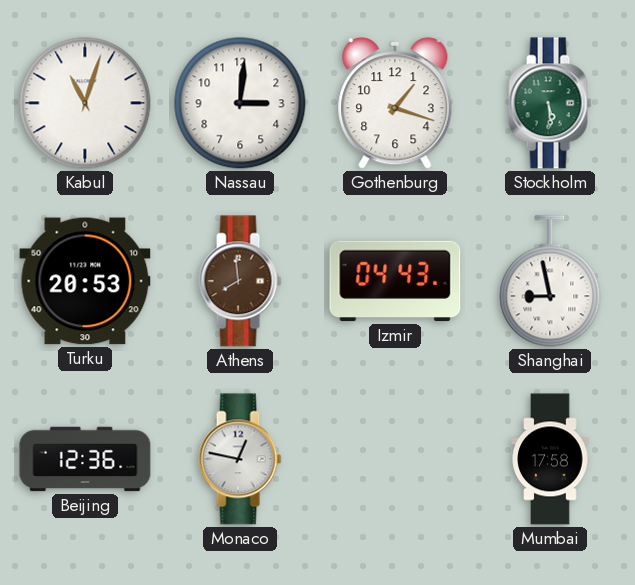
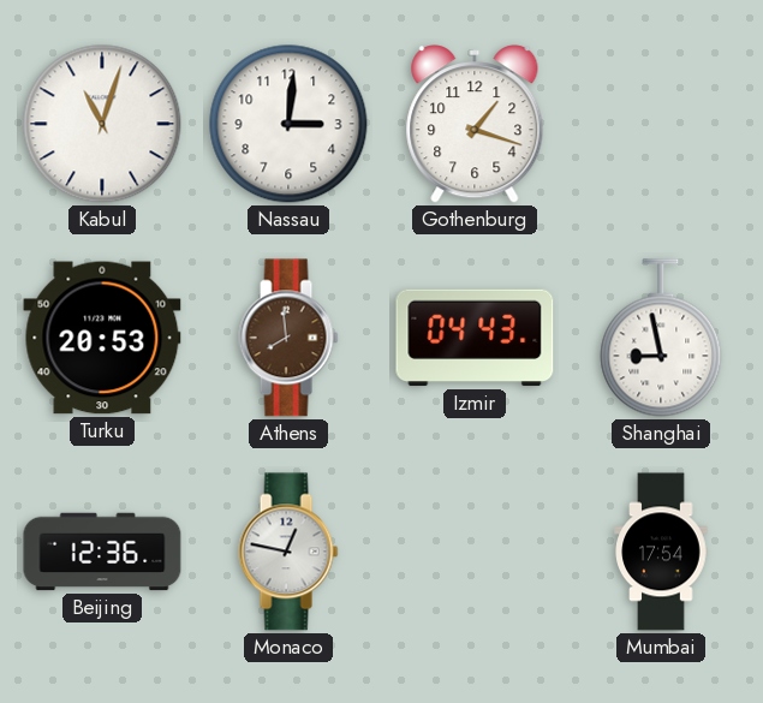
Stockholm: 5:29 -> none
Mumbai: 17:58 -> 17:54
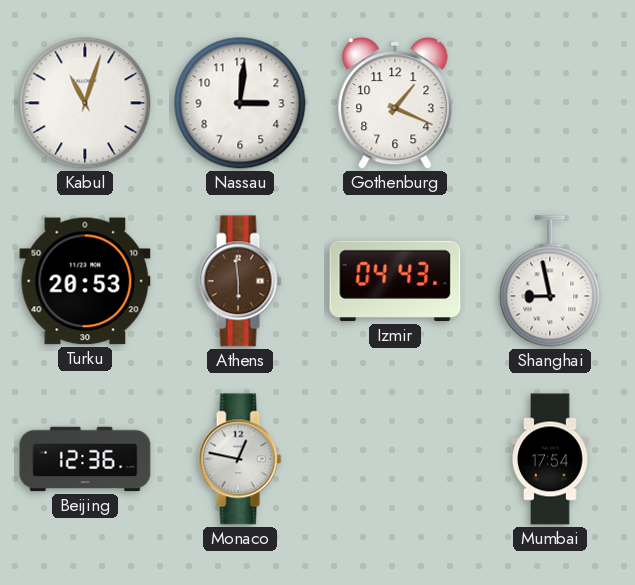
Gothenburg: 1:18 -> 1:19
Athens: 7:59 -> 5:59
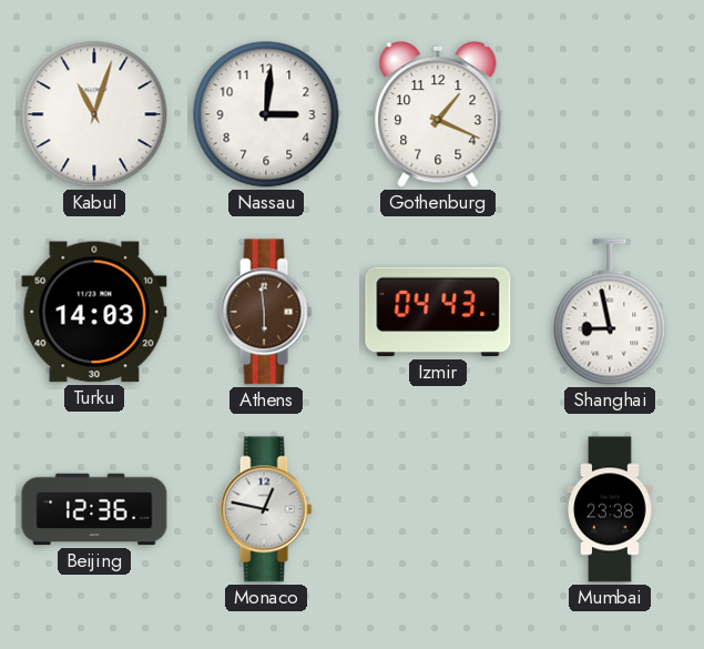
Turku: 20:53 -> 14:03
Mumbai: 17:54 -> 23:38
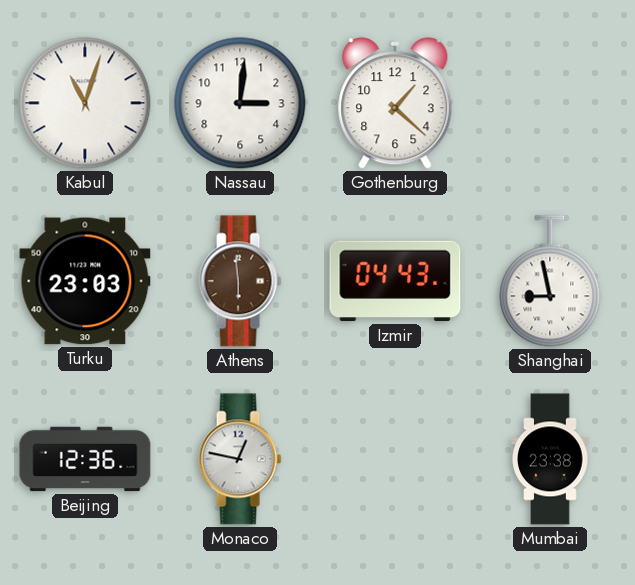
Gothenburg: 1:19 -> 1:22
Turku: 14:03 -> 23:03
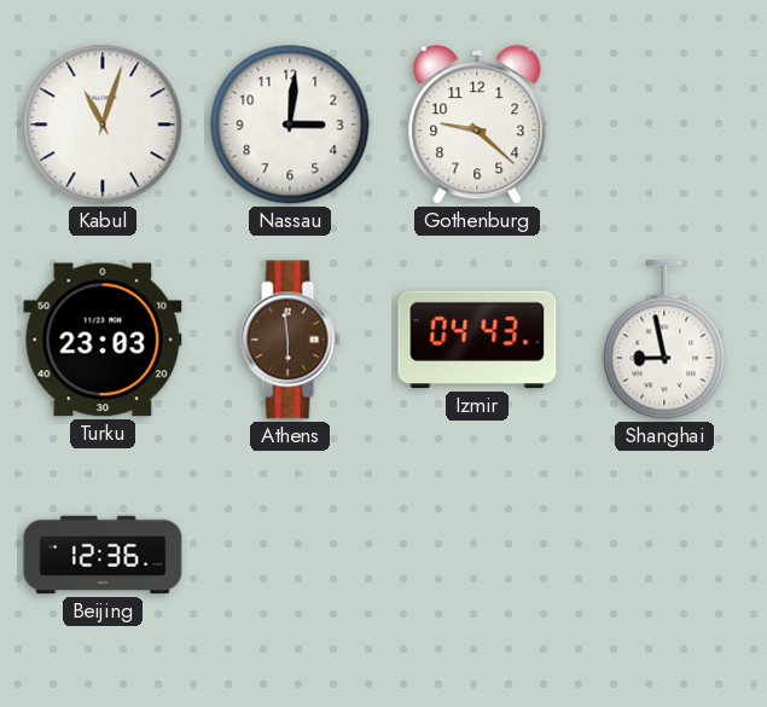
Gothenburg: 1:22 -> 9:22
Monaco: 12:47 -> none
Mumbai: 23:38 -> none
